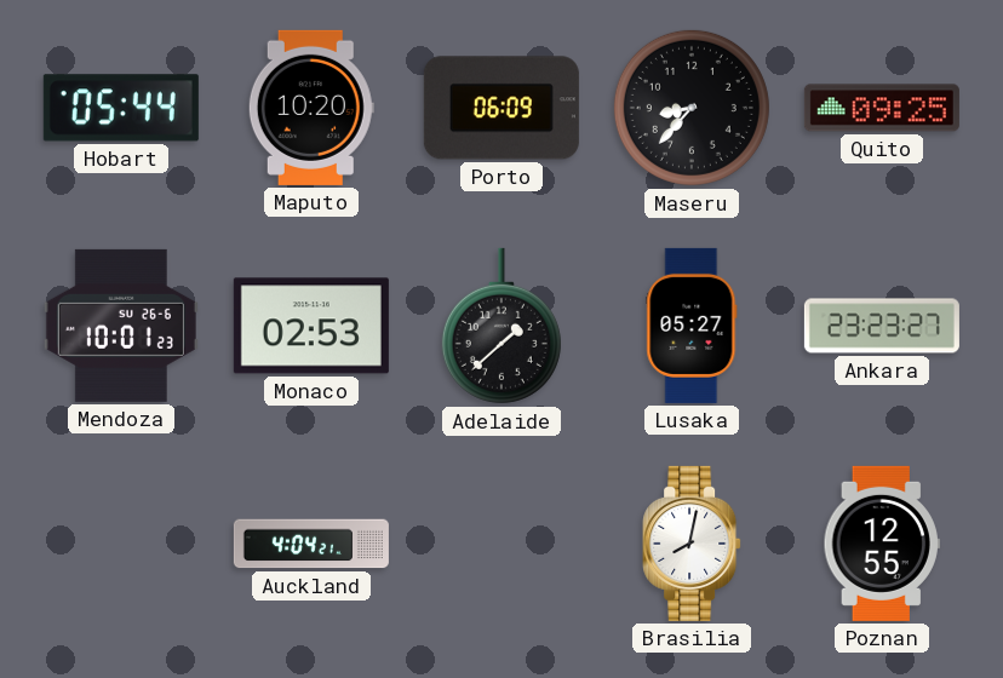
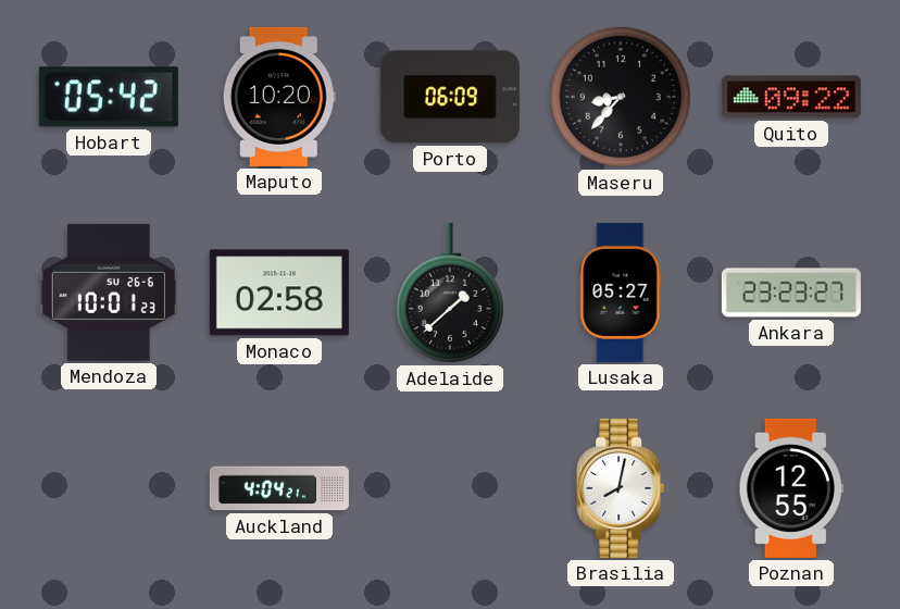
Hobart: 05:44 -> 05:42
Quito: 09:25 -> 09:22
Monaco: 02:53 -> 02:58
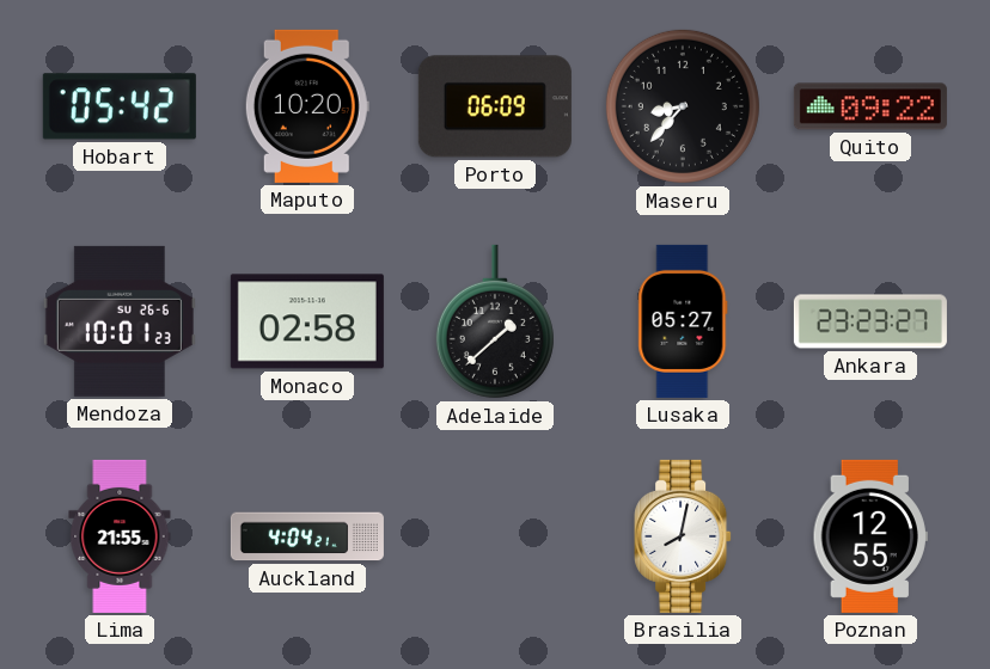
Lima: none -> 21:55
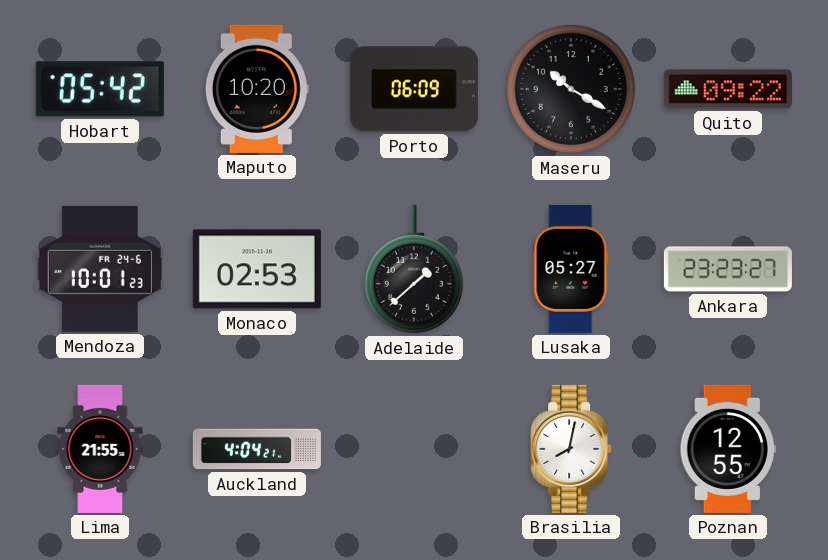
Maseru: 8:37 -> 10:20
Mendoza date: SU 26-6 -> FR 24-6
Monaco: 02:58 -> 02:53
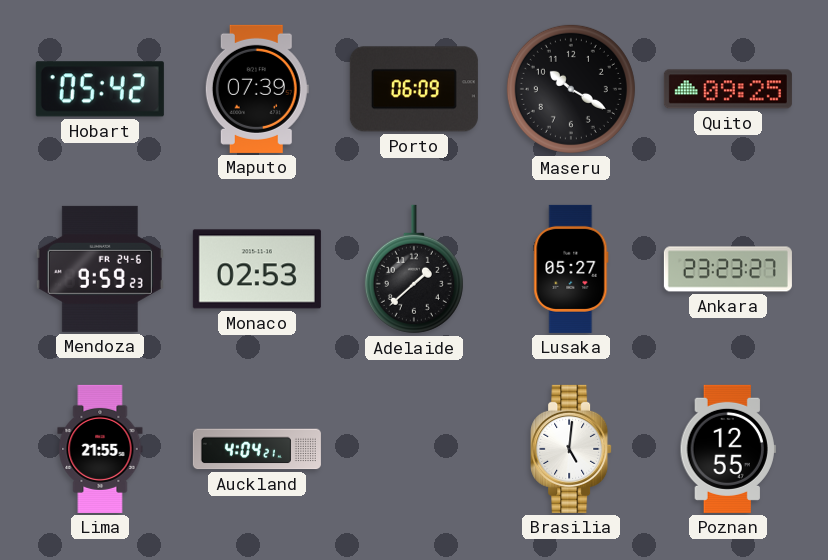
Maputo: 10:20 -> 07:39
Quito: 09:22 -> 09:25
Mendoza: 10:01 -> 9:59
Brasilia: 8:02 -> 5:01
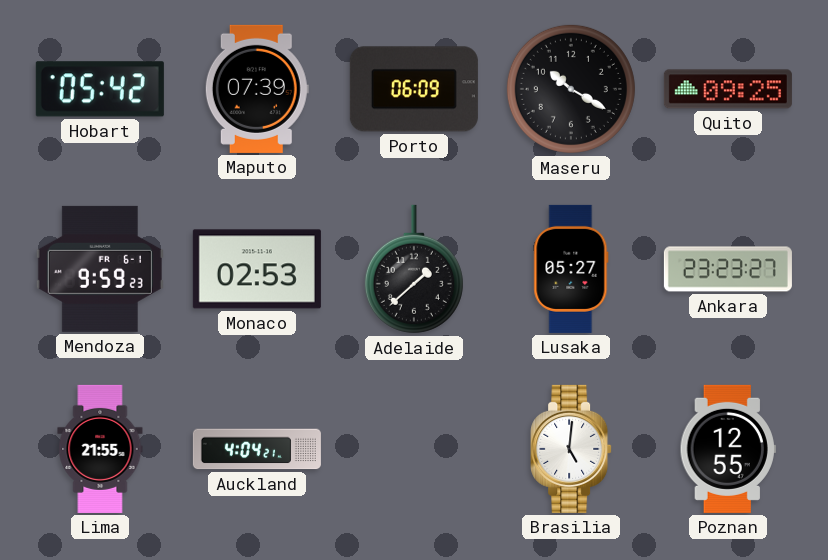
Mendoza date: FR 24-6 -> FR 6-1
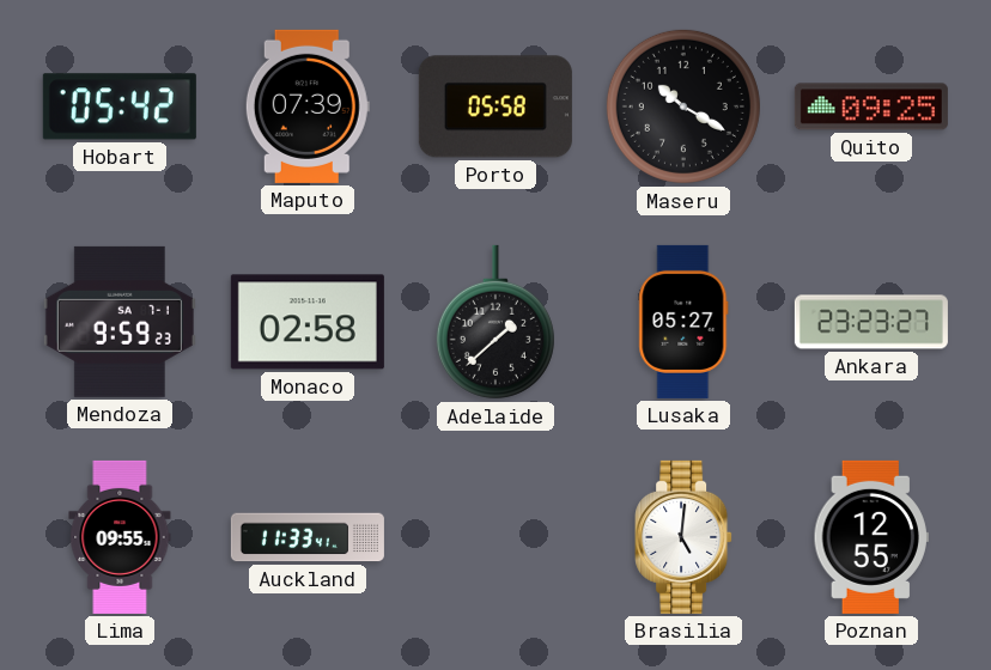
Porto: 06:09 -> 05:58
Mendoza date: FR 6-1 -> SA 7-1
Monaco: 02:53 -> 02:58
Lima: 21:55 -> 09:55
Auckland: 4:04 -> 11:33
